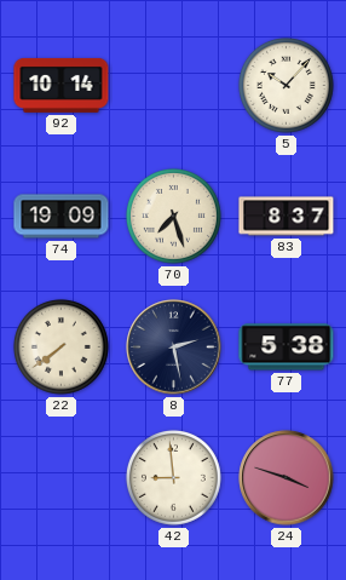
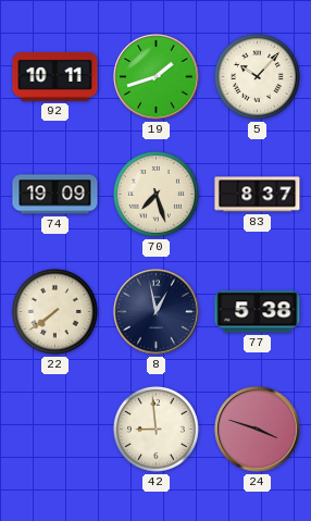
92: 10:14 -> 10:11
19: none -> 1:42
8: 2:28 -> 12:58
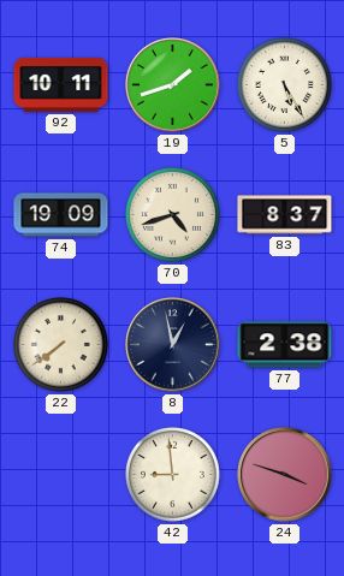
5: 10:07 -> 5:25
70: 7:27 -> 4:42
77: 5:38 -> 2:38
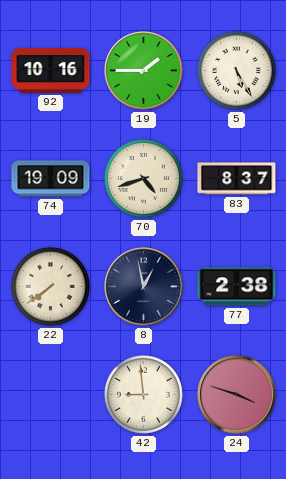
92: 10:11 -> 10:16
19: 1:42 -> 1:45
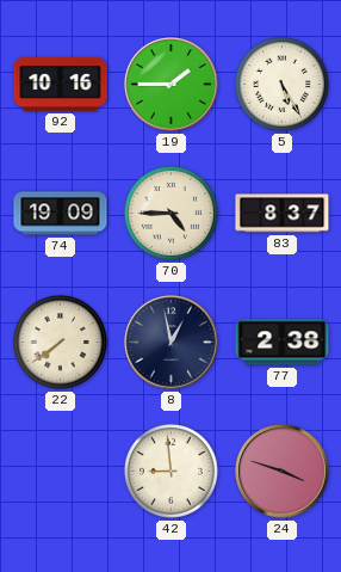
70: 4:42 -> 4:45
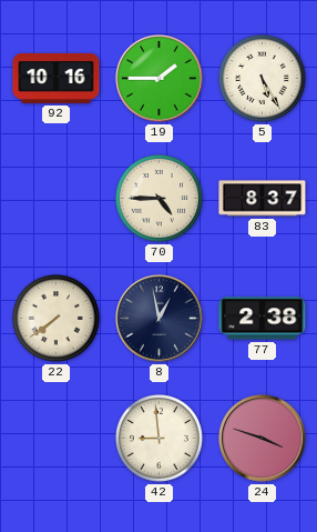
74: 19:09 -> none
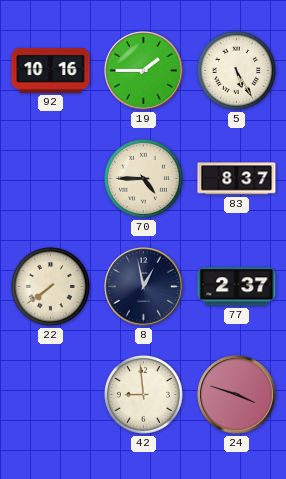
77: 2:38 -> 2:37
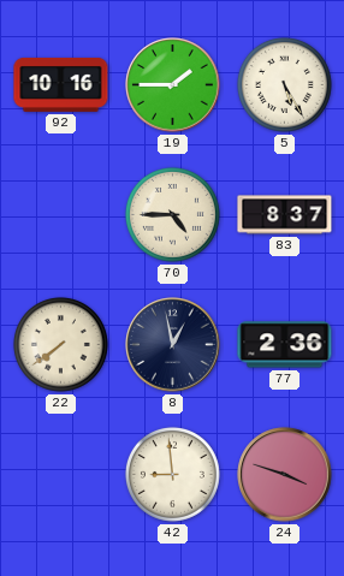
77: 2:37 -> 2:36
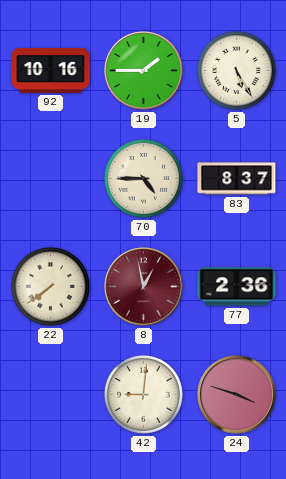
8 dial: navy -> burgundy
42: 8:59 -> 9:01
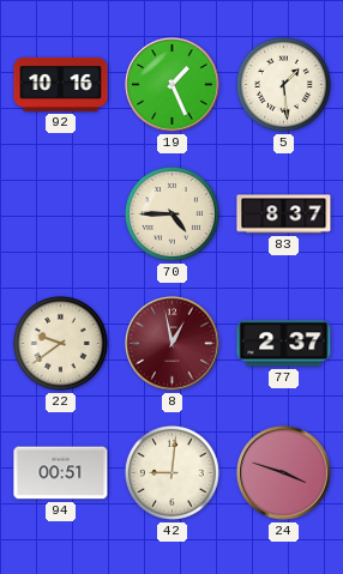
19: 1:45 -> 1:26
5: 5:25 -> 1:29
22: 7:39 -> 9:39
77: 2:36 -> 2:37
94: none -> 00:51
